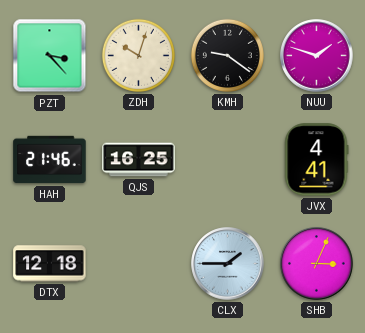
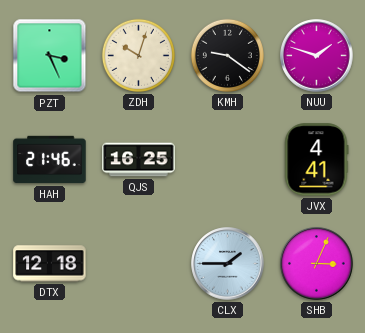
PZT: 3:23 -> 3:26
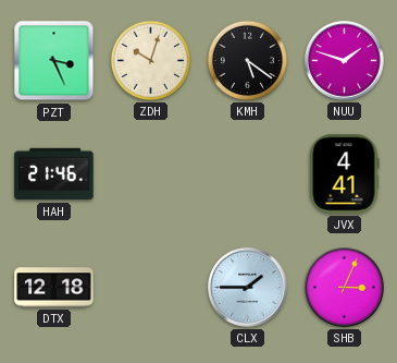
KMH: 9:21 -> 5:21
QJS: 16:25 -> none
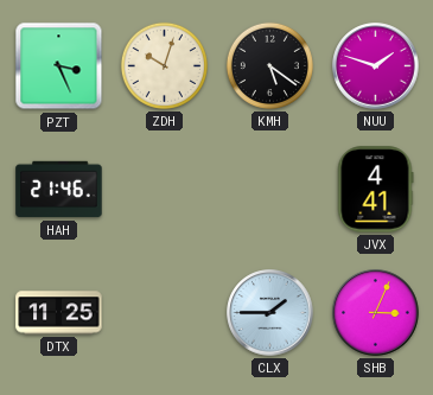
DTX: 12:18 -> 11:25
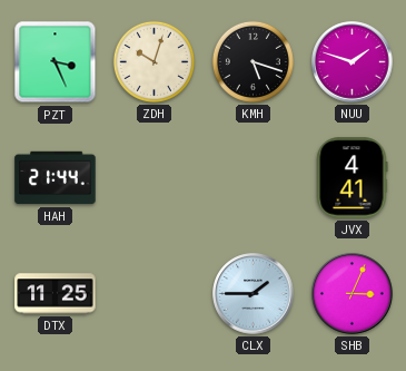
KMH: 5:21 -> 5:18
HAH: 21:46 -> 21:44
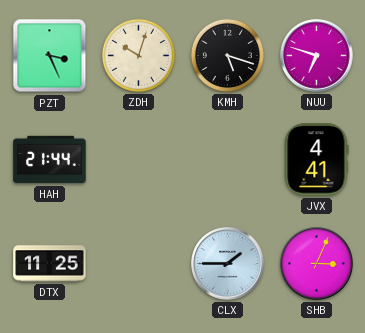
NUU: 1:48 -> 6:48
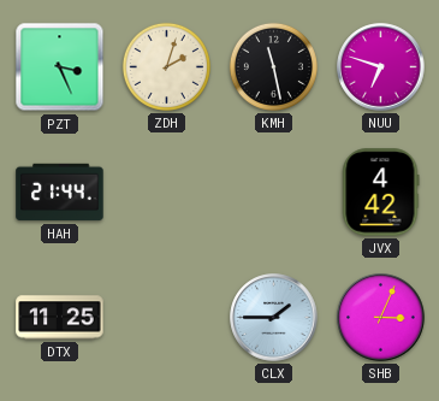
ZDH: 10:03 -> 2:03
KMH: 5:18 -> 11:28
JVX: 4:41 -> 4:42
